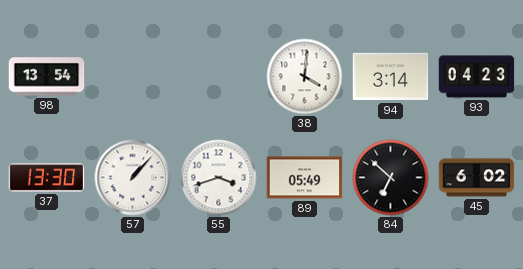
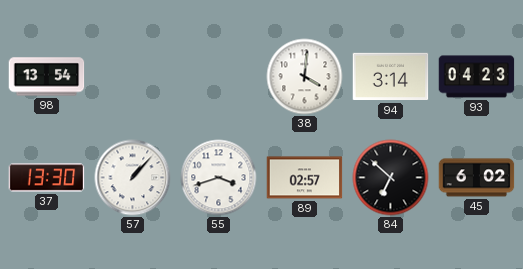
89: 05:49 -> 02:57
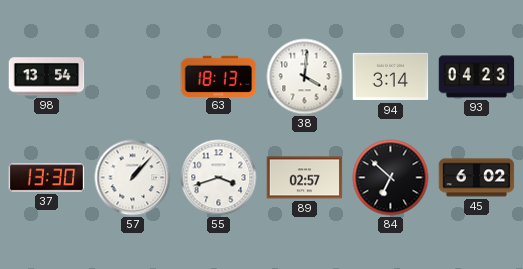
63: none -> 18:13
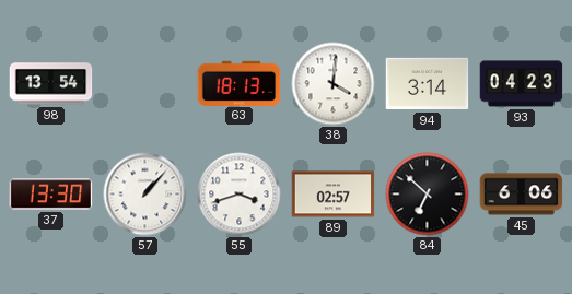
45: 6:02 -> 6:06
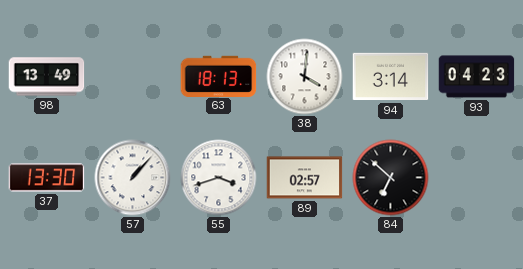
98: 13:54 -> 13:49
45: 6:06 -> none
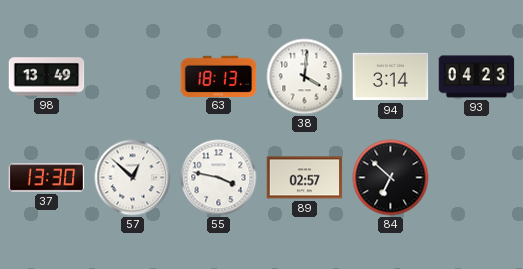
57: 1:07 -> 12:52
55: 3:42 -> 3:47
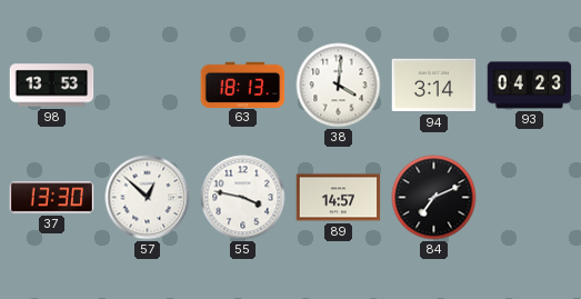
98: 13:49 -> 13:53
89: 02:57 -> 14:57
84: 6:52 -> 7:11
